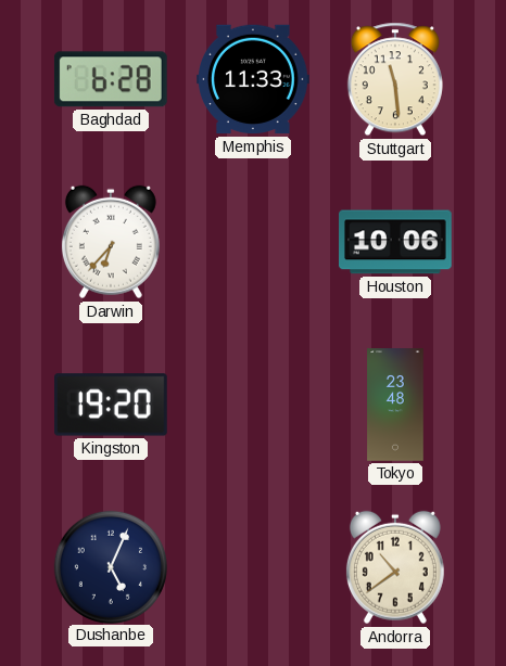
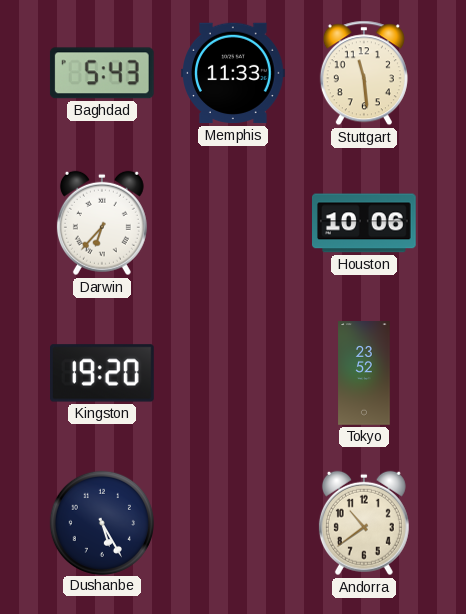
Baghdad: 6:28 -> 5:43
Tokyo: 23:48 -> 23:52
Dushanbe: 5:04 -> 5:25
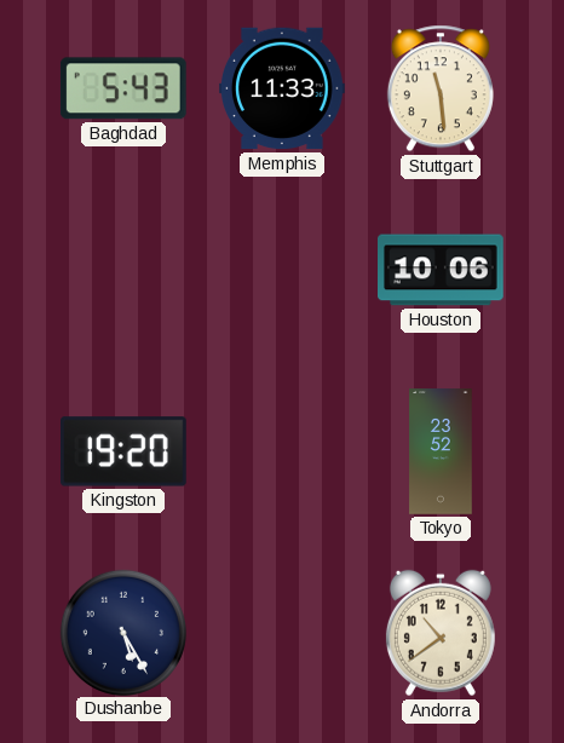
Darwin: 6:37 -> none
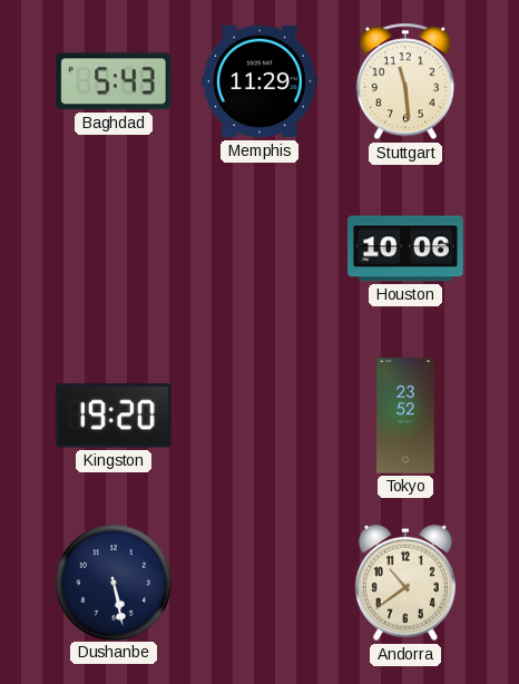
Memphis: 11:33 -> 11:29
Dushanbe: 5:25 -> 5:28
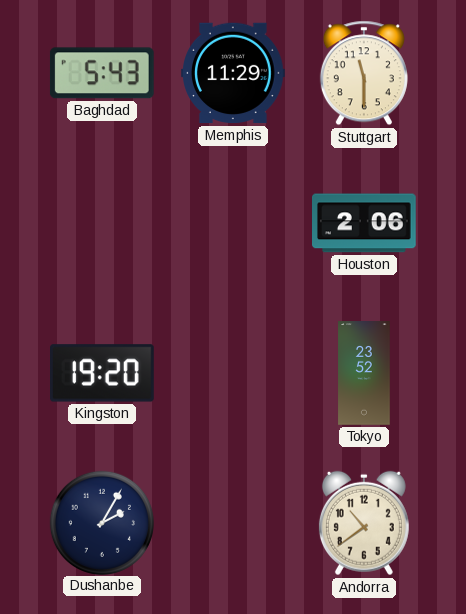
Stuttgart: 11:29 -> 11:30
Houston: 10:06 -> 2:06
Dushanbe: 5:28 -> 2:05
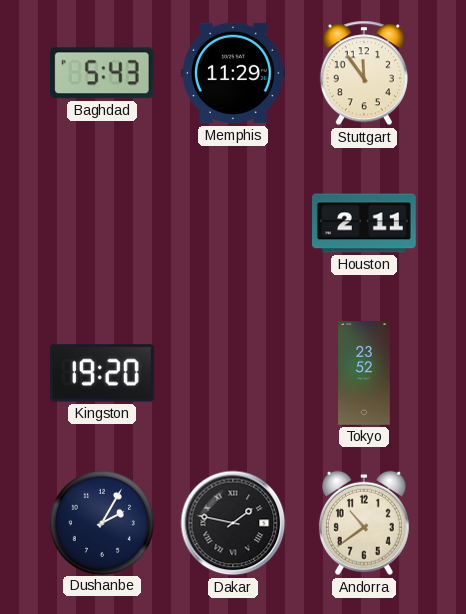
Stuttgart: 11:30 -> 11:54
Houston: 2:06 -> 2:11
Dakar: none -> 1:47
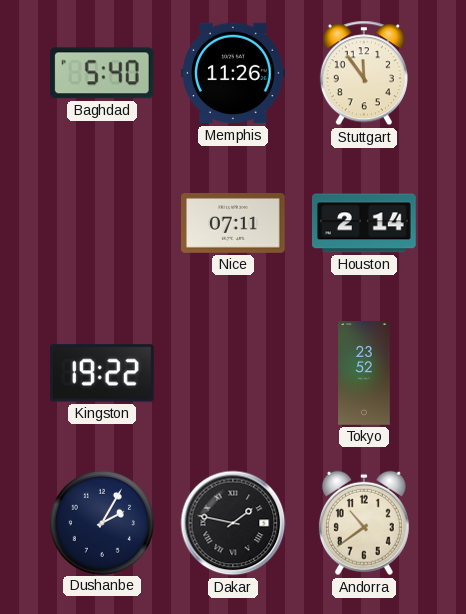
Baghdad: 5:43 -> 5:40
Memphis: 11:29 -> 11:26
Nice: none -> 07:11
Houston: 2:11 -> 2:14
Kingston: 19:20 -> 19:22
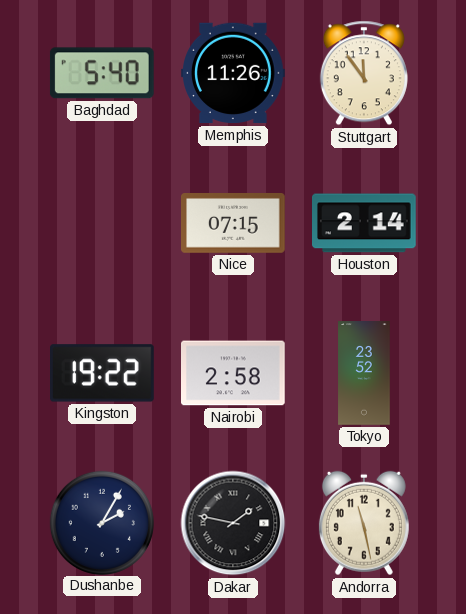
Nice: 07:11 -> 07:15
Nairobi: none -> 2:58
Andorra: 10:39 -> 11:28
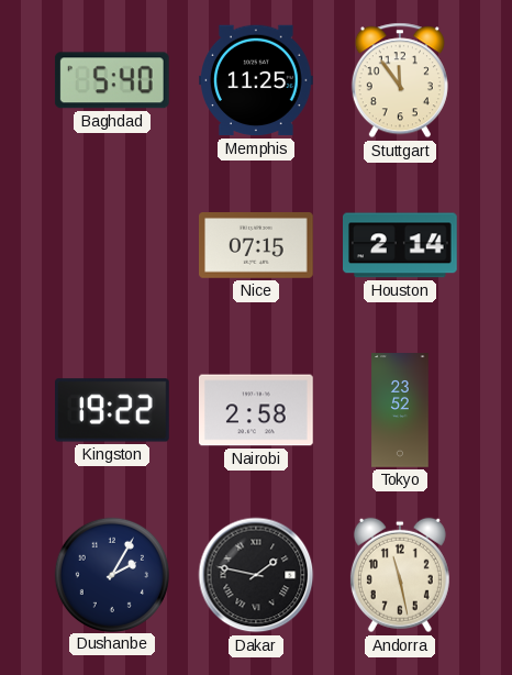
Memphis: 11:26 -> 11:25
